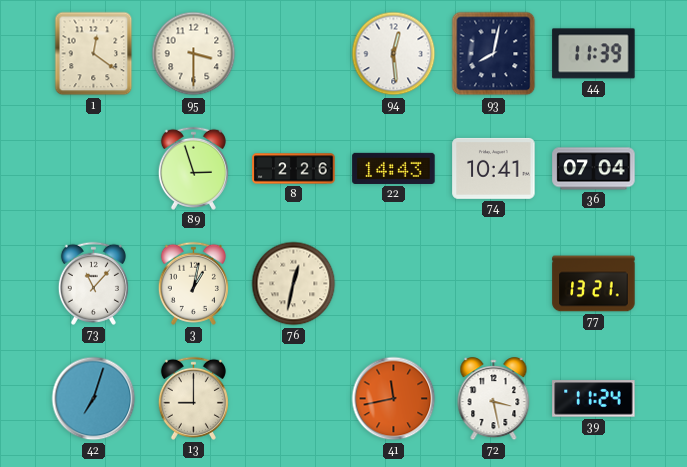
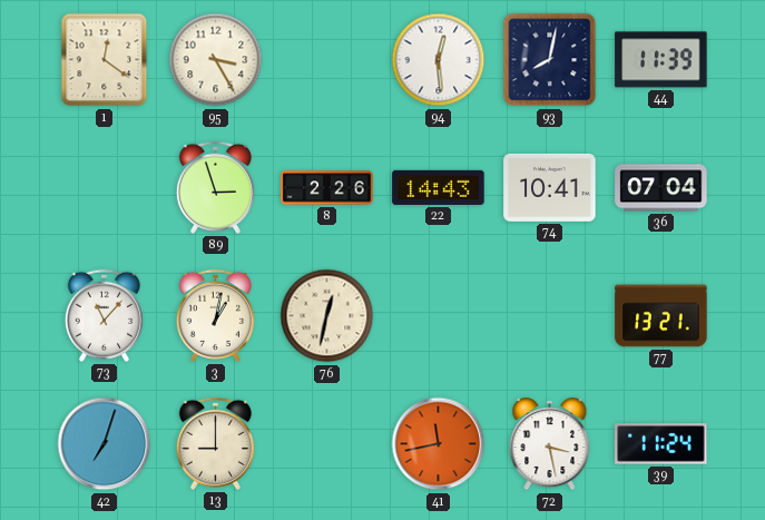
95: 3:30 -> 3:25
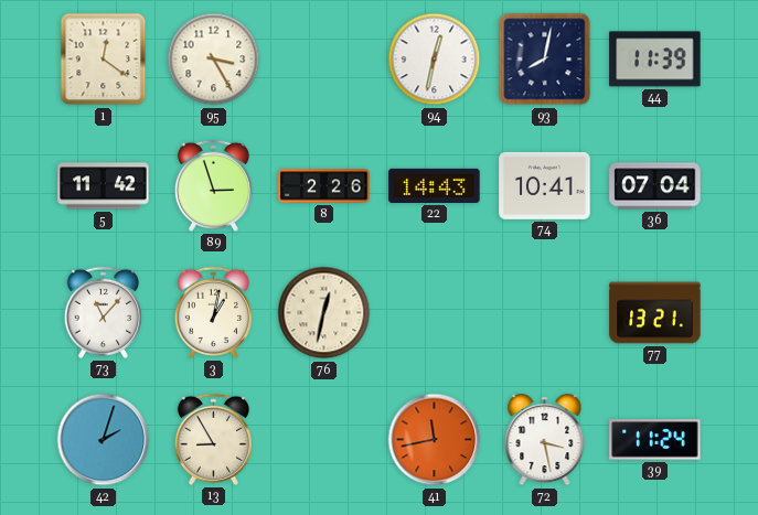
94: 12:29 -> 12:32
5: none -> 11:42
42: 7:03 -> 2:03
13: 9:00 -> 8:55
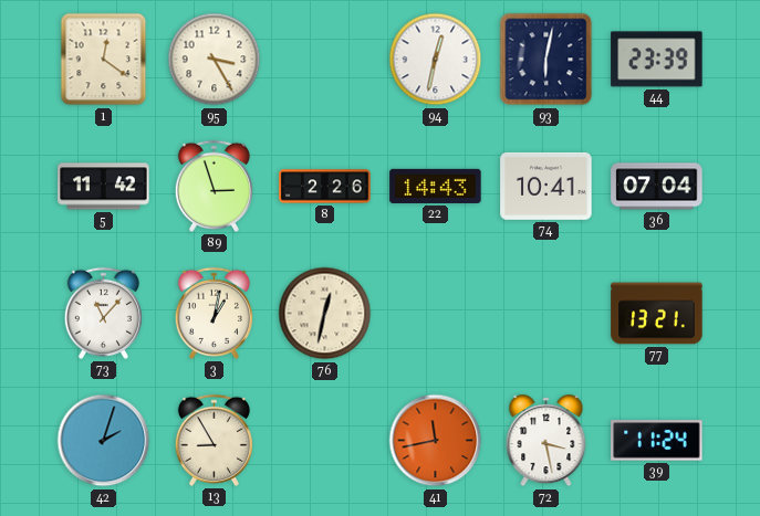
93: 8:02 -> 6:02
44: 11:39 -> 23:39
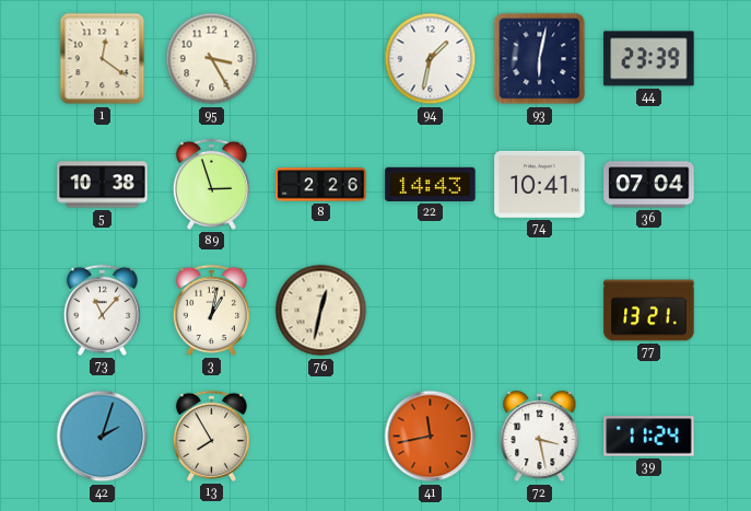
94: 12:32 -> 1:32
5: 11:42 -> 10:38
13: 8:55 -> 7:55
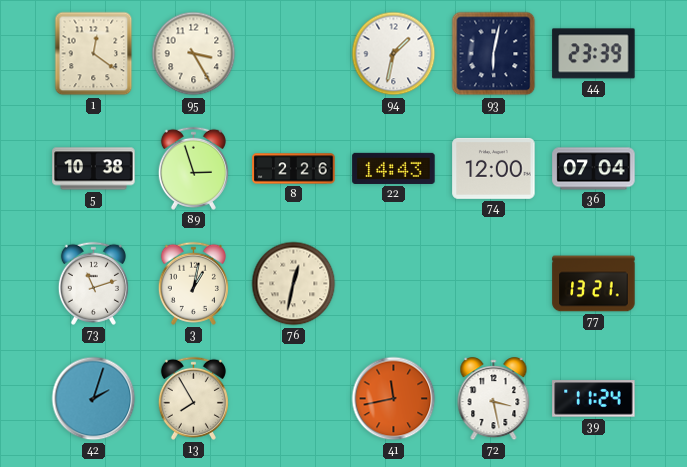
74: 10:41 -> 12:00
73: 11:07 -> 11:12
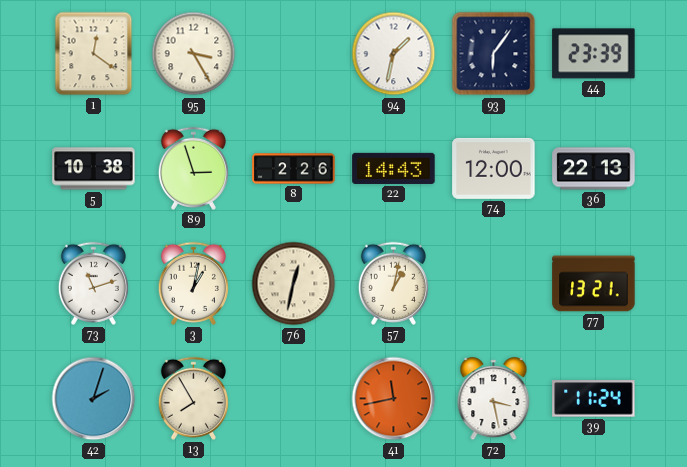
93: 6:02 -> 6:06
36: 07:04 -> 22:13
57: none -> 1:02
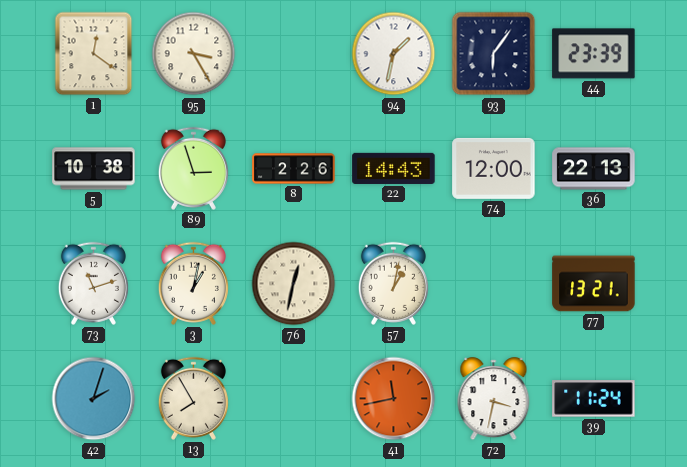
72: 3:28 -> 3:32
